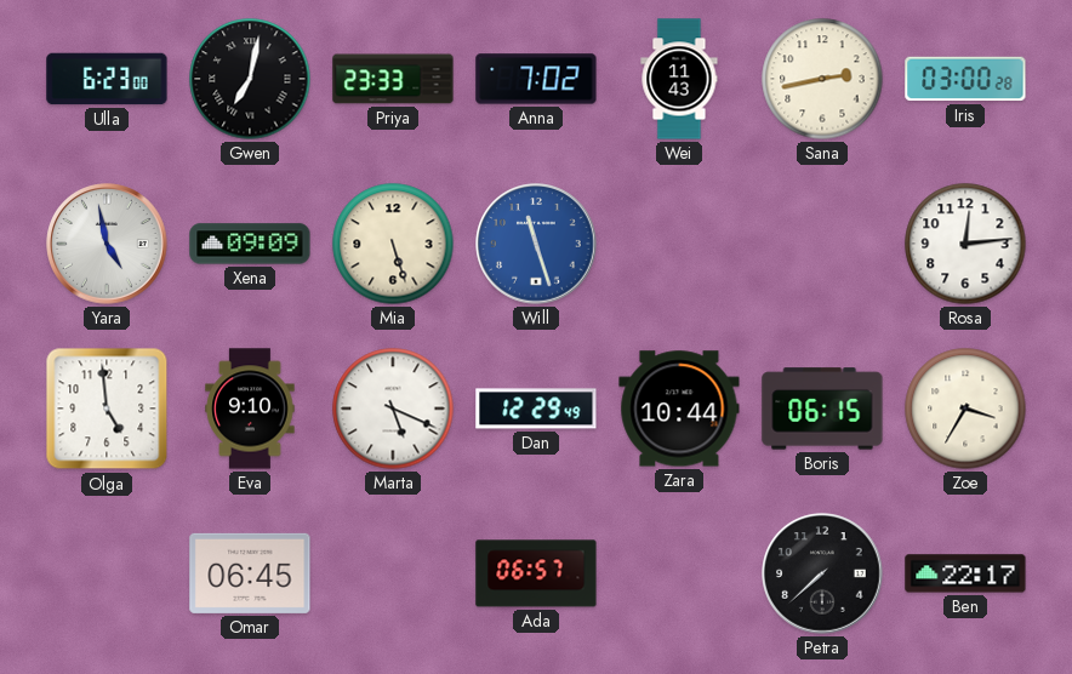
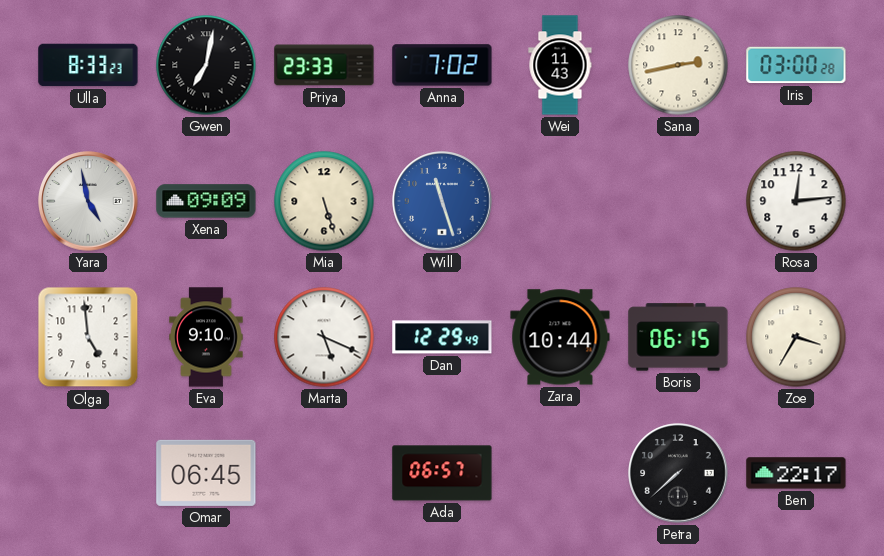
Ulla: 6:23 -> 8:33
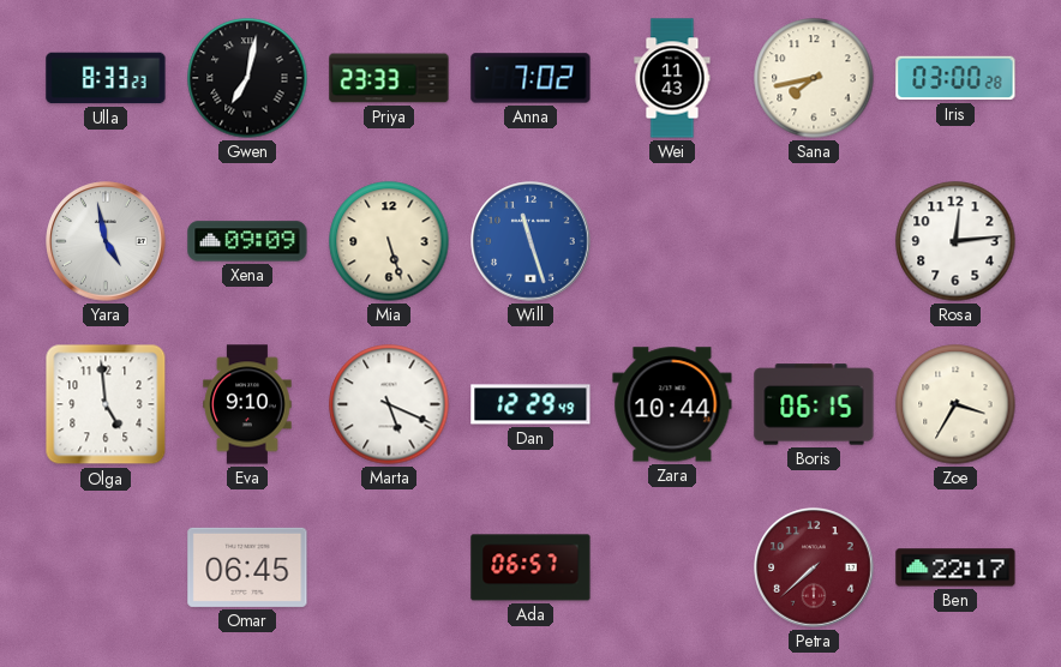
Sana: 2:43 -> 7:43
Petra dial: black -> burgundy
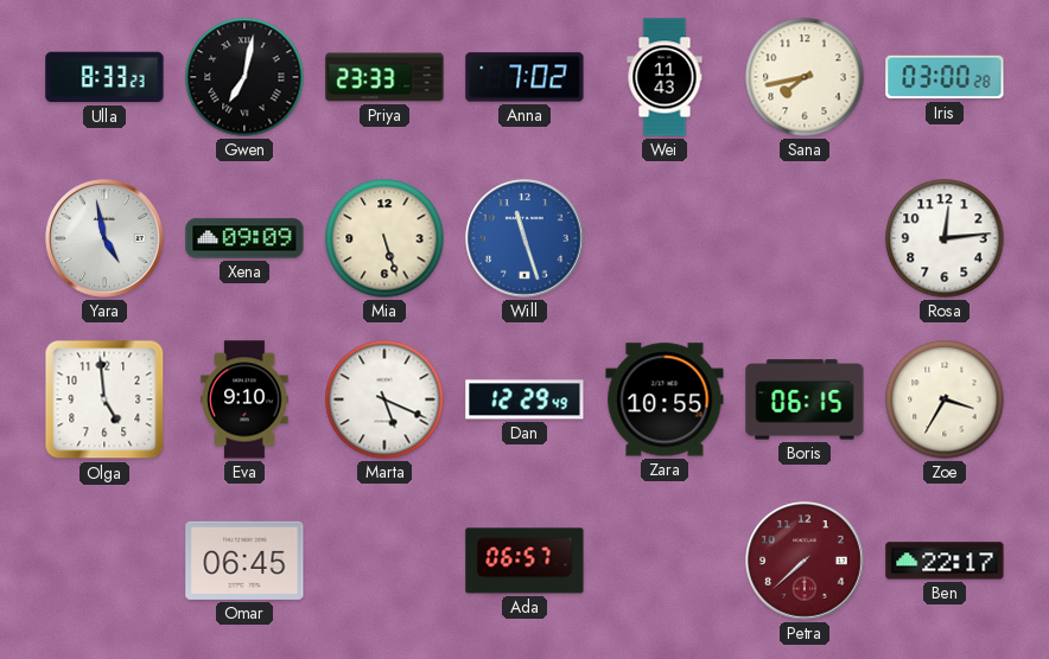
Zara: 10:44 -> 10:55
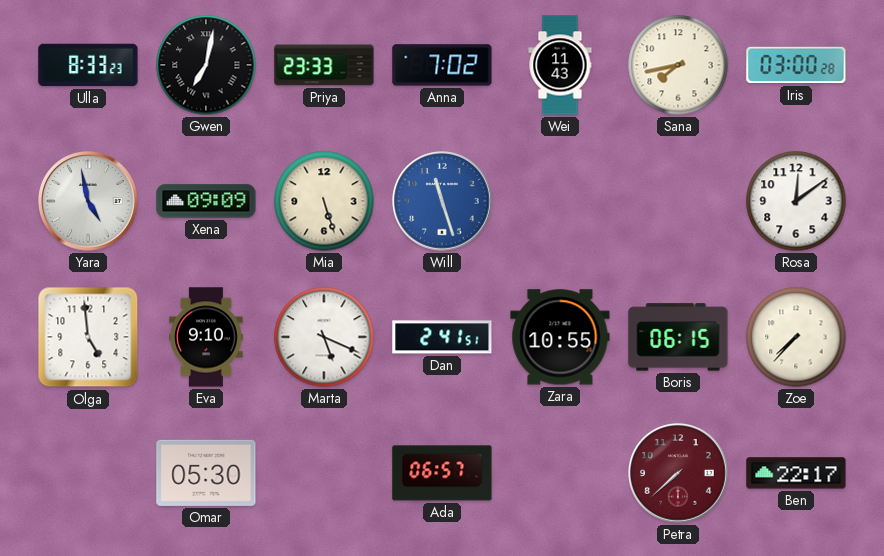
Rosa: 12:14 -> 12:09
Dan: 12:29 -> 2:41
Zoe: 3:35 -> 7:37
Omar: 06:45 -> 05:30
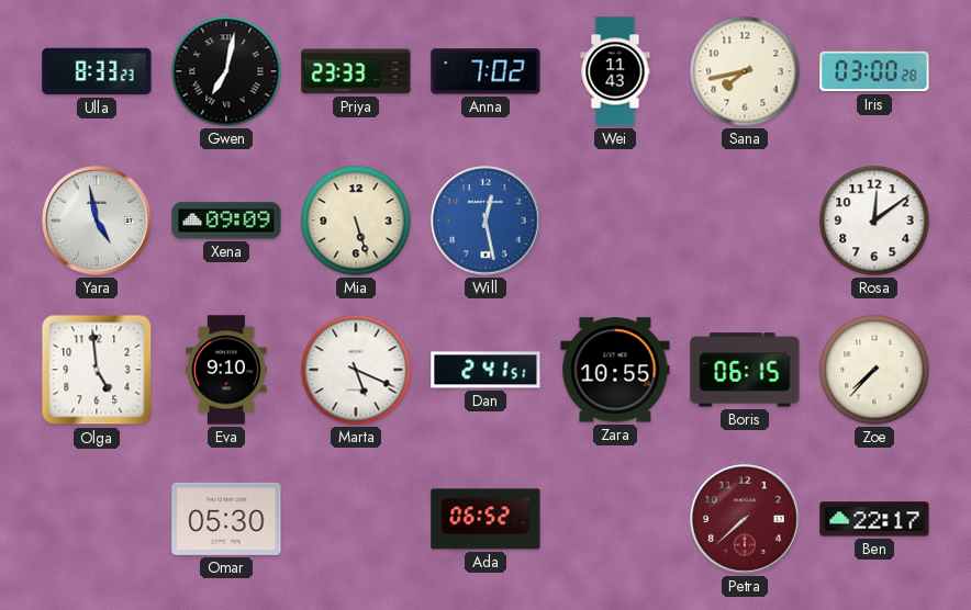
Will: 11:27 -> 12:28
Ada: 06:57 -> 06:52
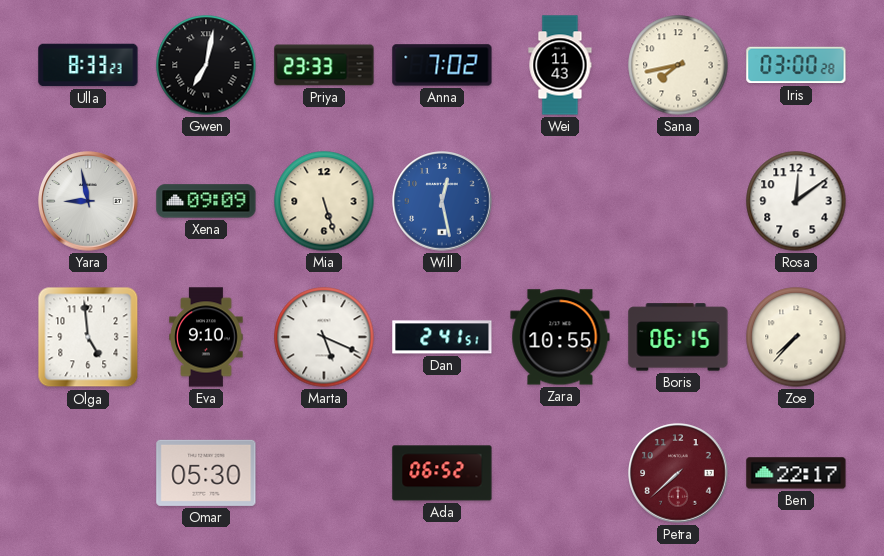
Yara: 4:58 -> 8:58
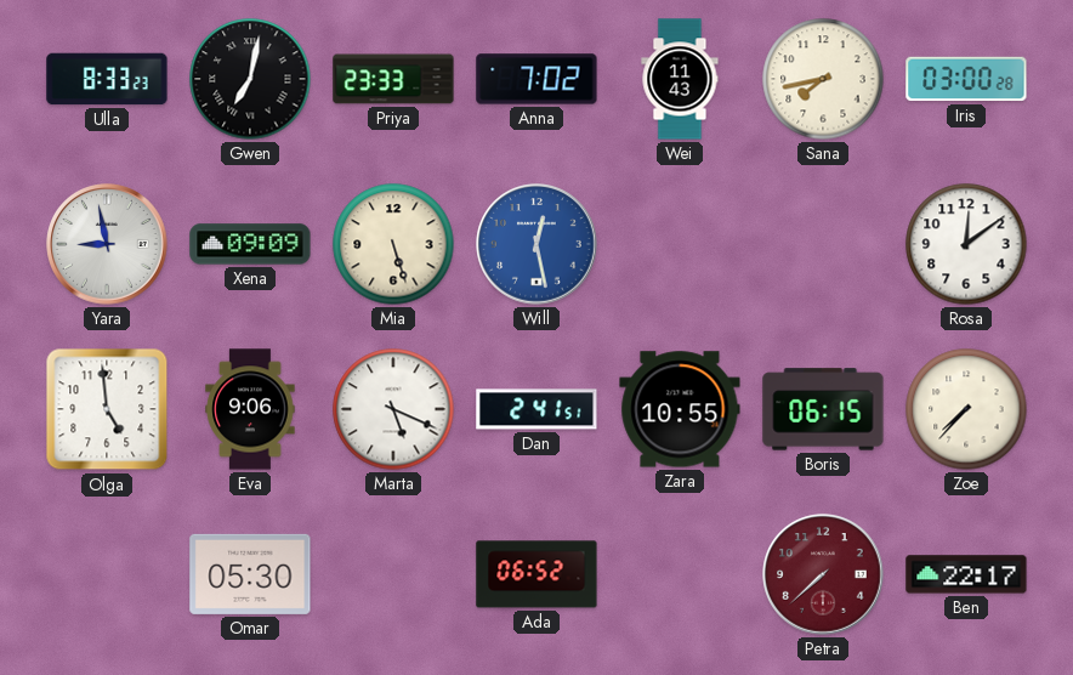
Eva: 9:10 -> 9:06
